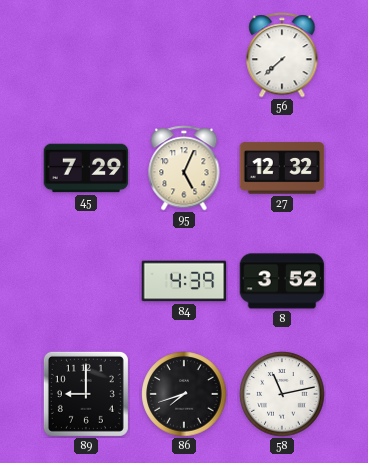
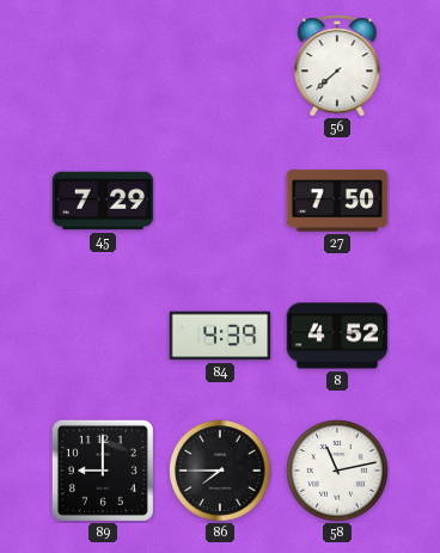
95: 5:04 -> none
27: 12:32 -> 7:50
8: 3:52 -> 4:52
86: 7:42 -> 7:45
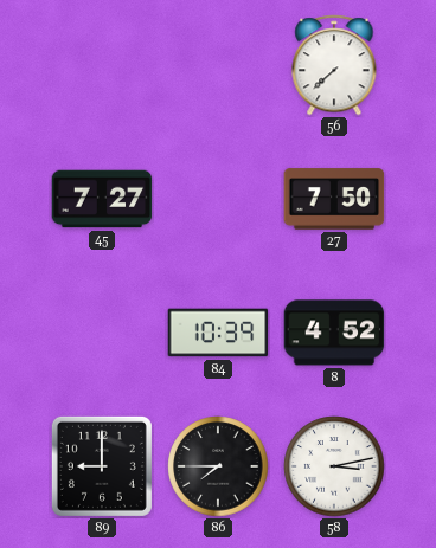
45: 7:29 -> 7:27
84: 4:39 -> 10:39
58: 11:13 -> 3:13
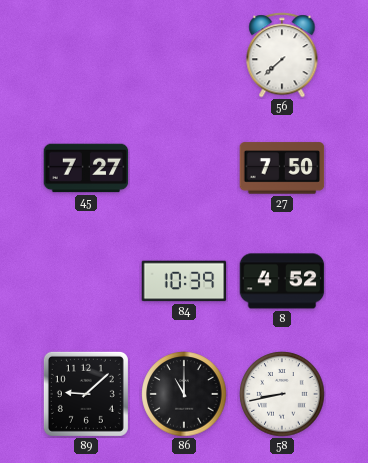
89: 9:00 -> 9:08
86: 7:45 -> 11:00
58: 3:13 -> 8:43
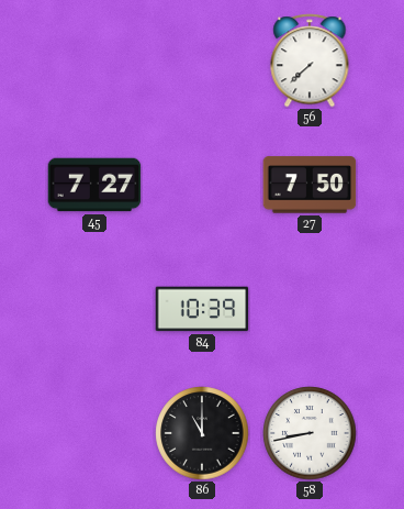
8: 4:52 -> none
89: 9:08 -> none
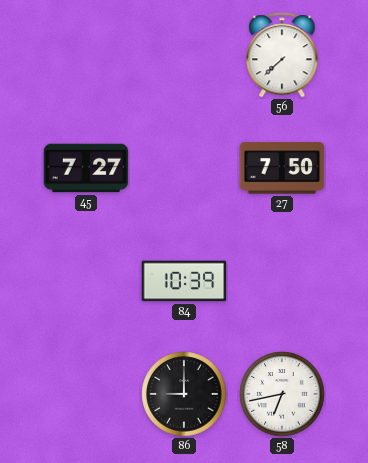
86: 11:00 -> 9:00
58: 8:43 -> 6:43
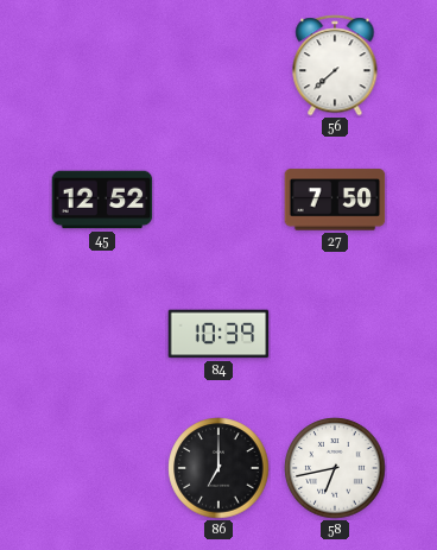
45: 7:27 -> 12:52
86: 9:00 -> 7:00
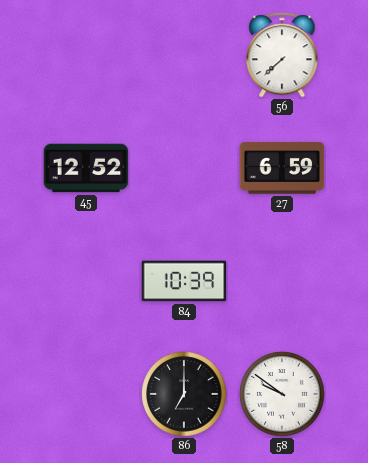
27: 7:50 -> 6:59
58: 6:43 -> 9:51
